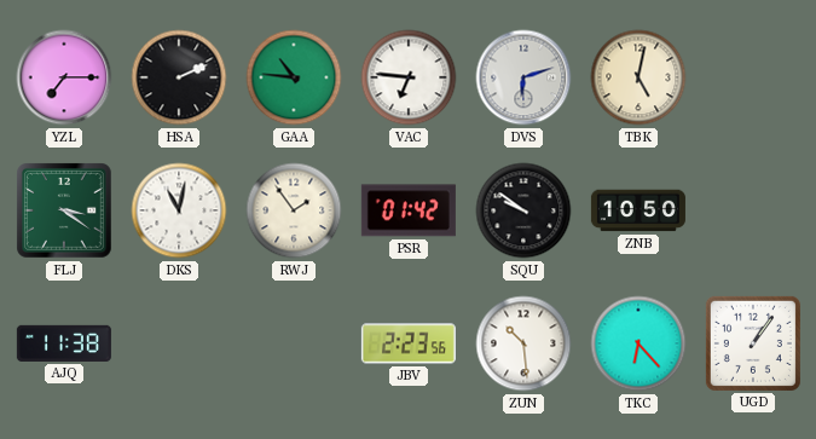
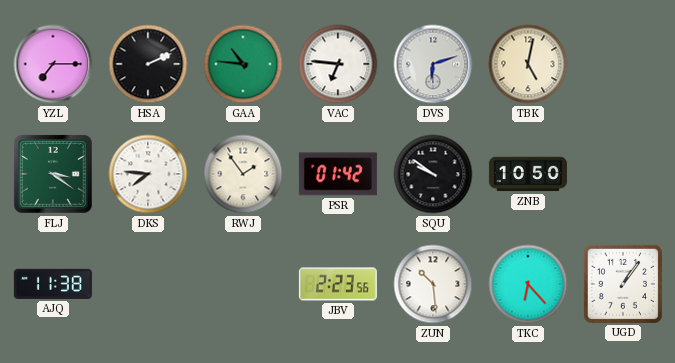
DKS: 11:02 -> 7:46
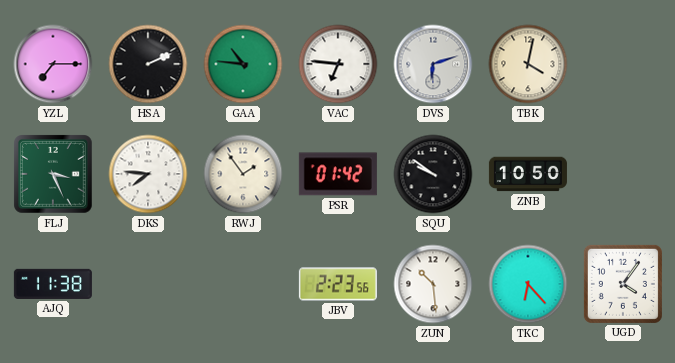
TBK: 5:02 -> 4:02
FLJ: 3:21 -> 3:26
UGD: 1:06 -> 4:06
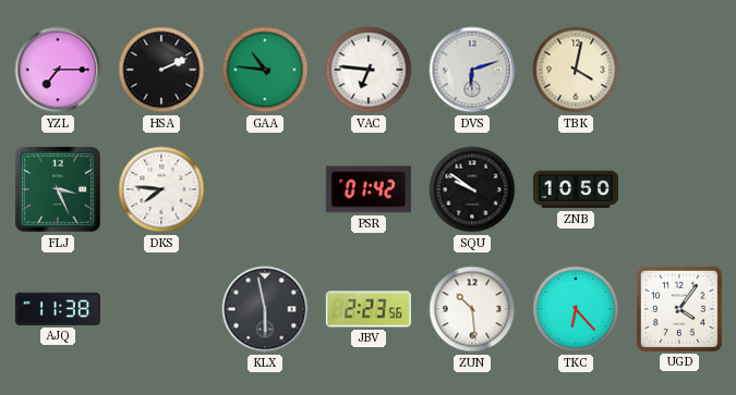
RWJ: 1:54 -> none
KLX: none -> 5:58
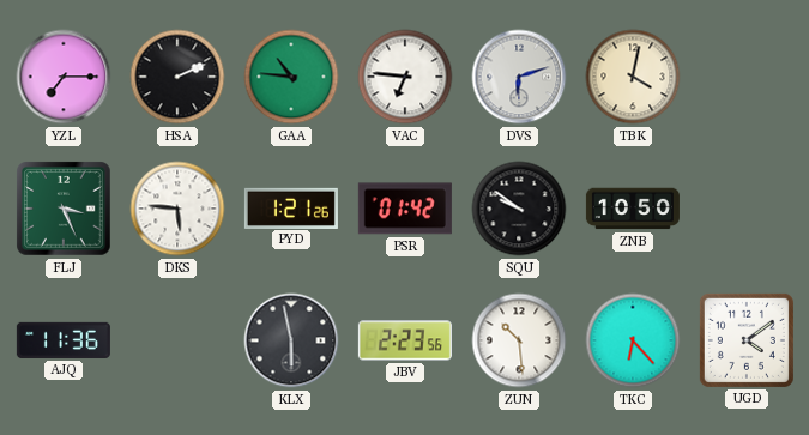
DKS: 7:46 -> 5:46
PYD: none -> 1:21
AJQ: 11:38 -> 11:36
UGD: 4:06 -> 4:09
